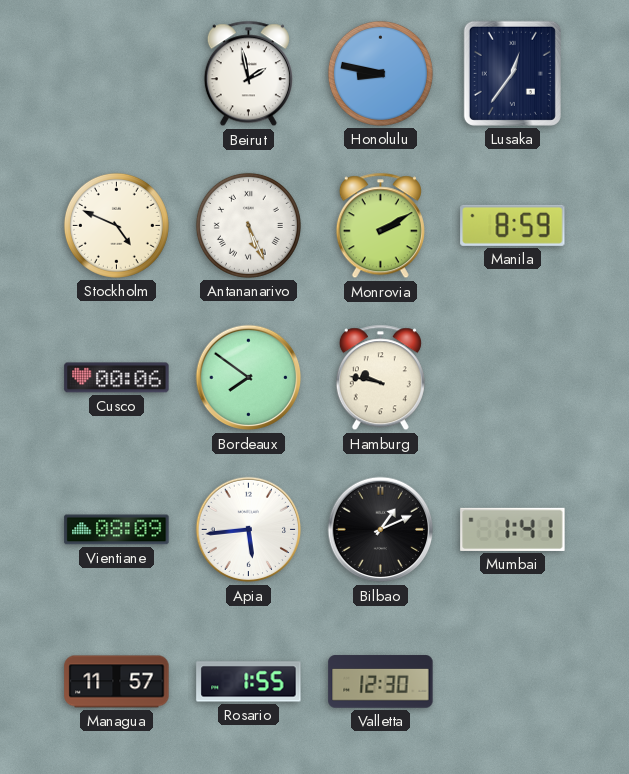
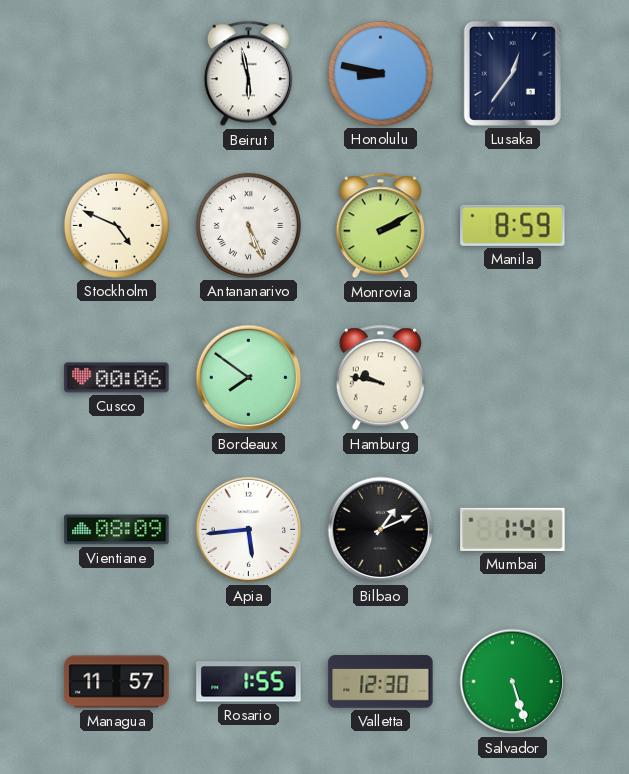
Beirut: 1:58 -> 5:58
Salvador: none -> 5:27
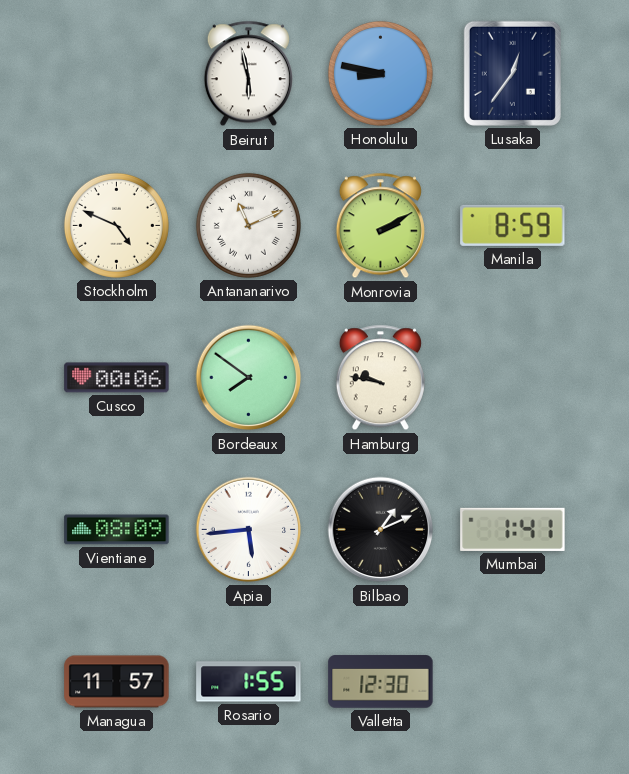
Antananarivo: 5:26 -> 11:11
Salvador: 5:27 -> none
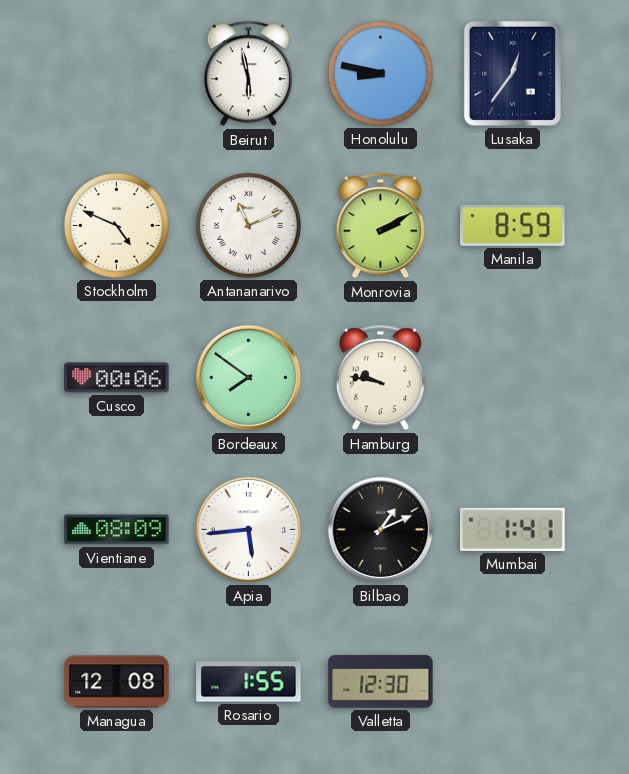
Managua: 11:57 -> 12:08
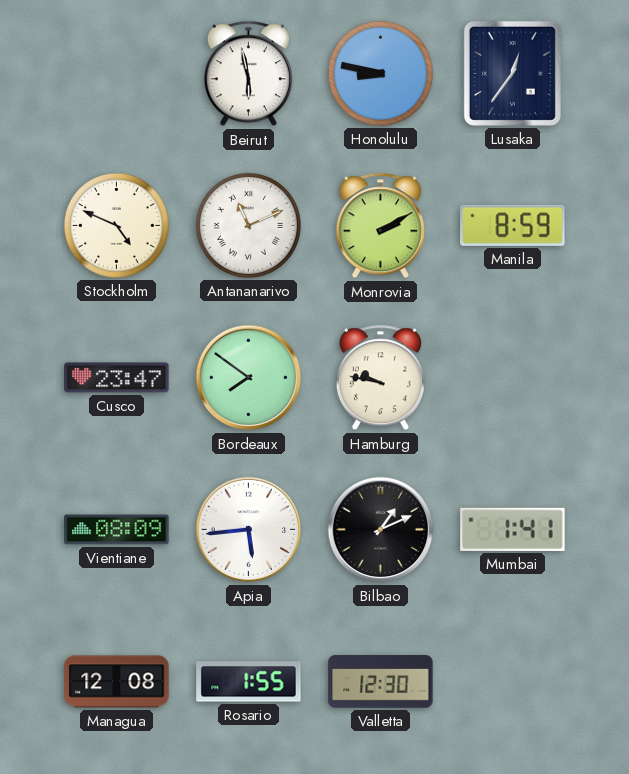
Cusco: 00:06 -> 23:47
